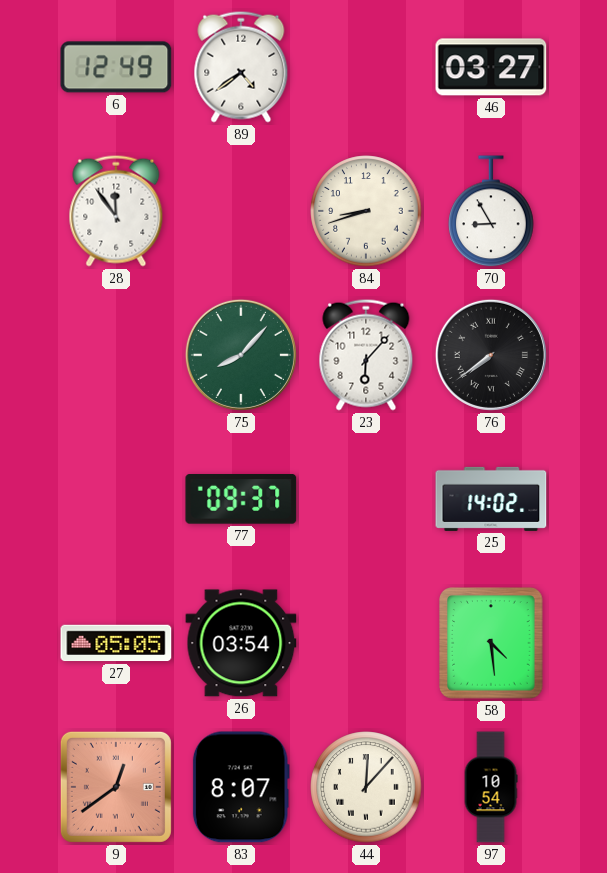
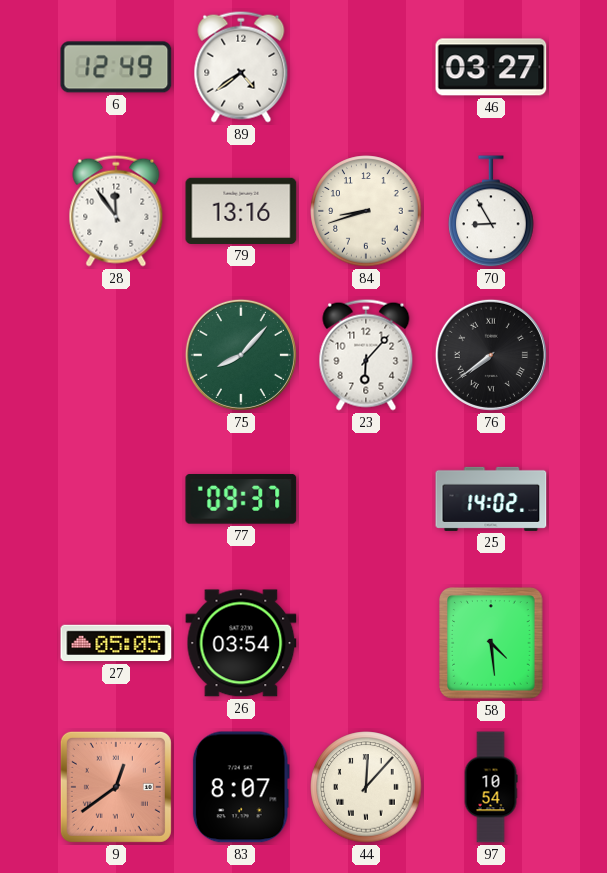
79: none -> 13:16
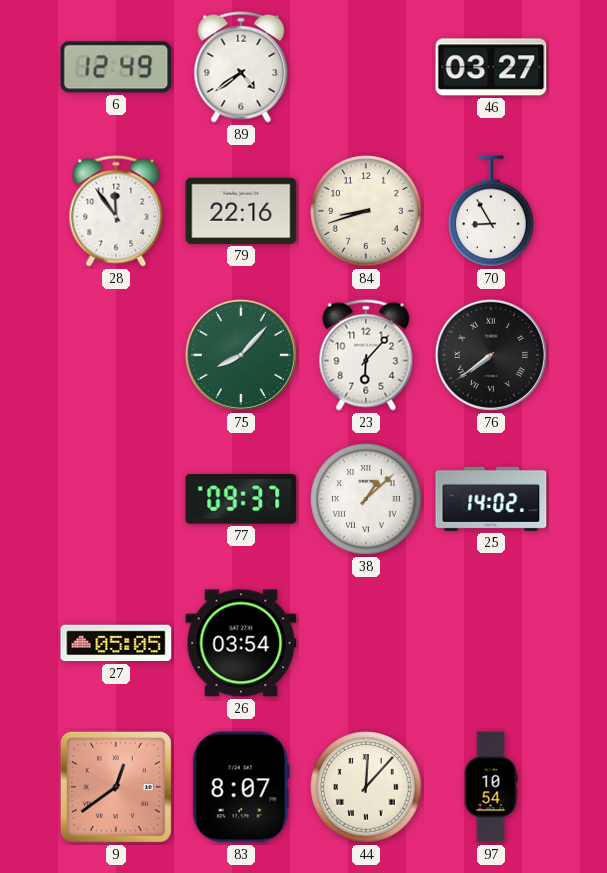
79: 13:16 -> 22:16
38: none -> 1:08
58: 4:29 -> none
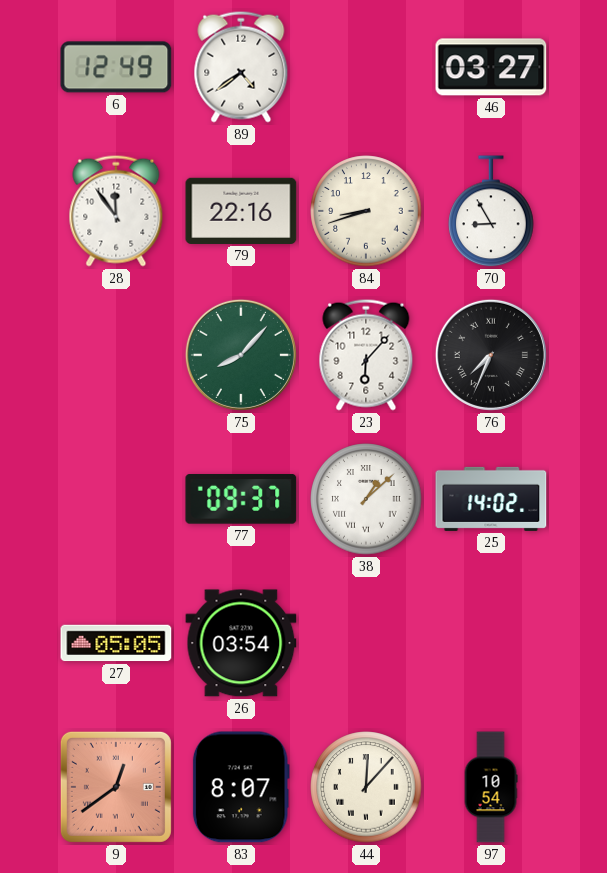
76: 7:39 -> 7:34
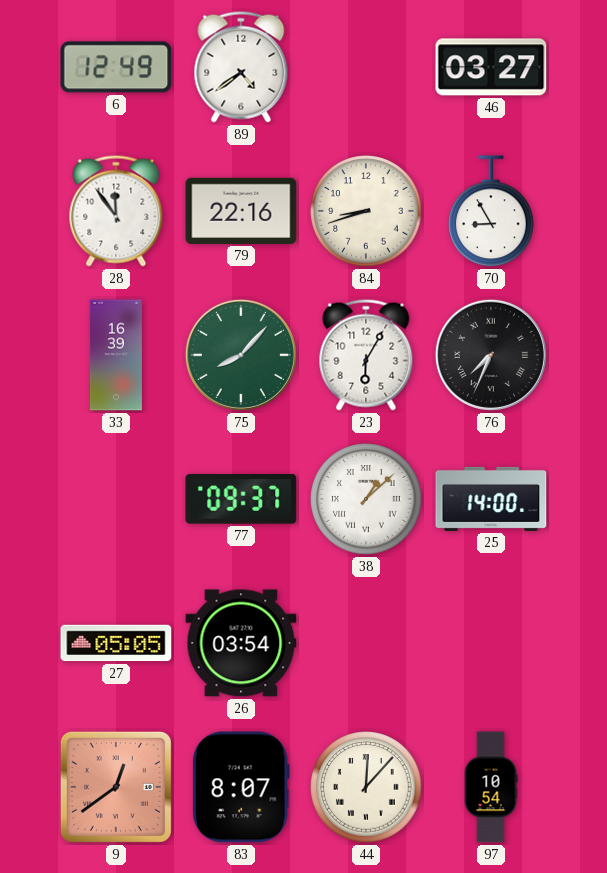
33: none -> 16:39
23: 6:07 -> 6:05
25: 14:02 -> 14:00
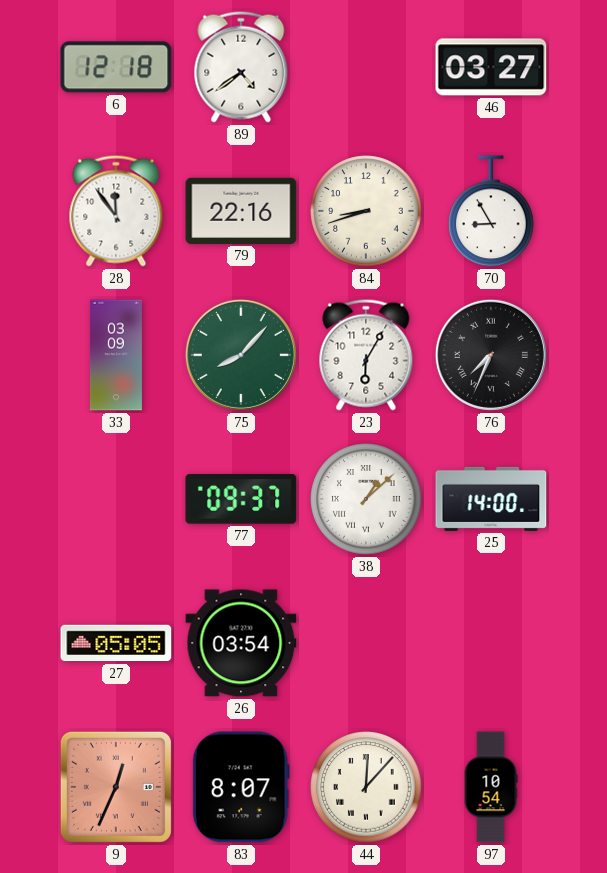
6: 12:49 -> 12:18
33: 16:39 -> 03:09
9: 12:39 -> 12:34
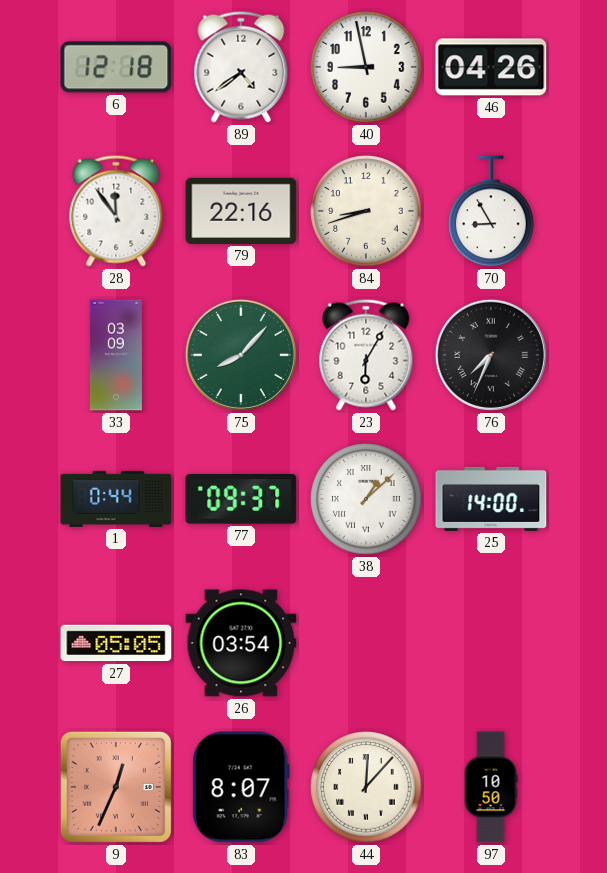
40: none -> 8:58
46: 03:27 -> 04:26
1: none -> 0:44
97: 10:54 -> 10:50
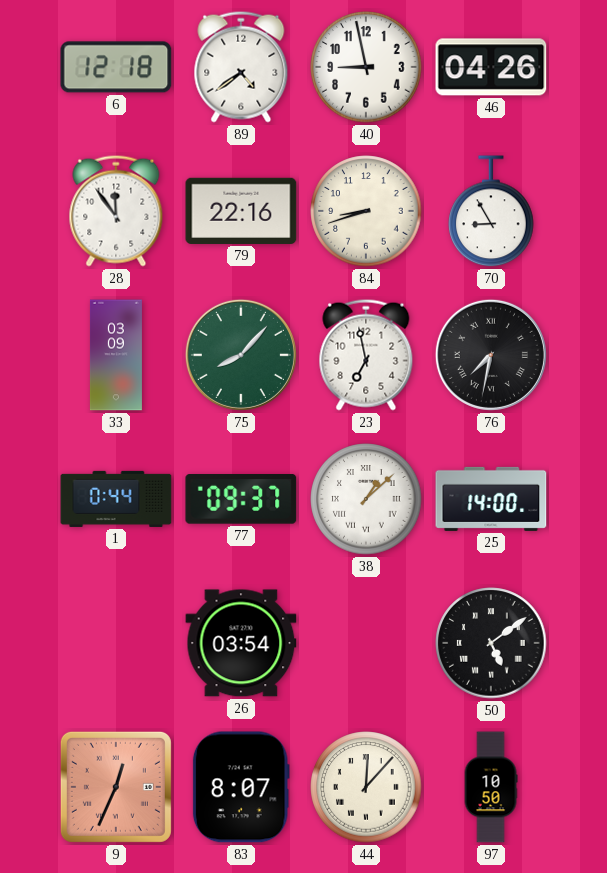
23: 6:05 -> 6:58
76: 7:34 -> 7:32
27: 05:05 -> none
50: none -> 5:09
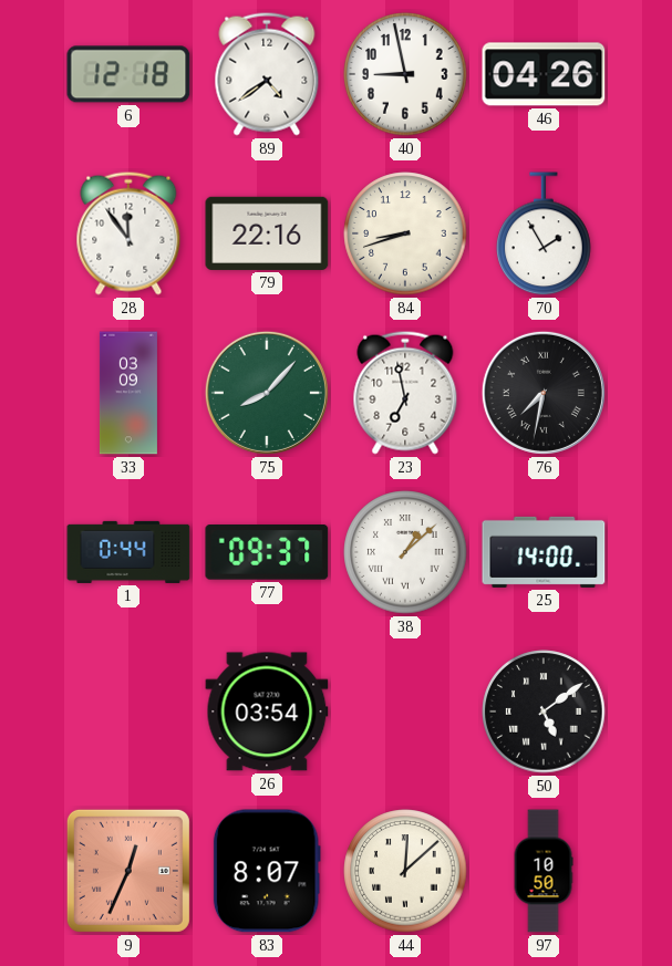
70: 8:55 -> 1:55
44: 12:07 -> 12:08
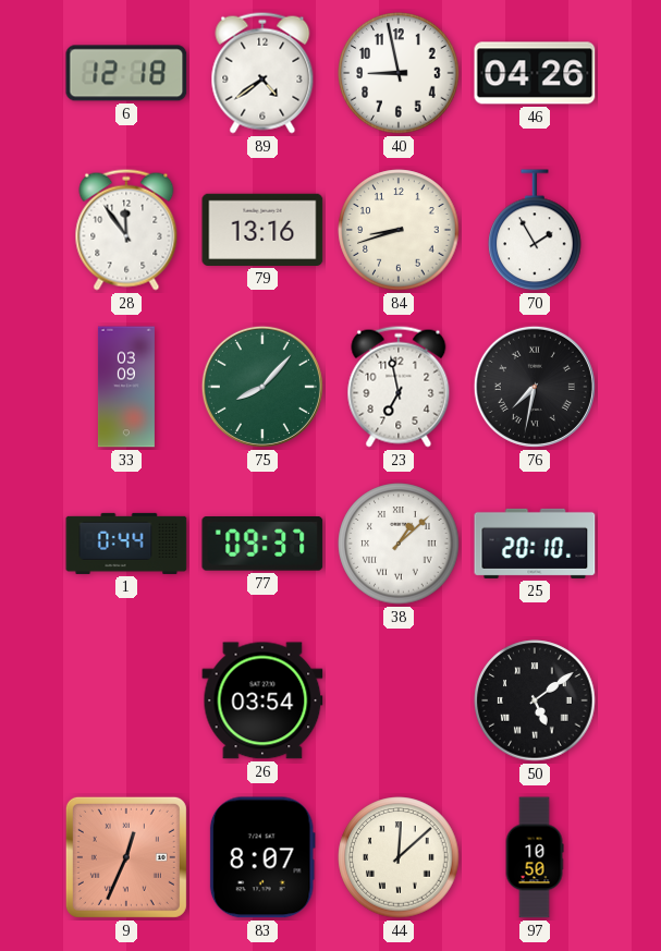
79: 22:16 -> 13:16
25: 14:00 -> 20:10
